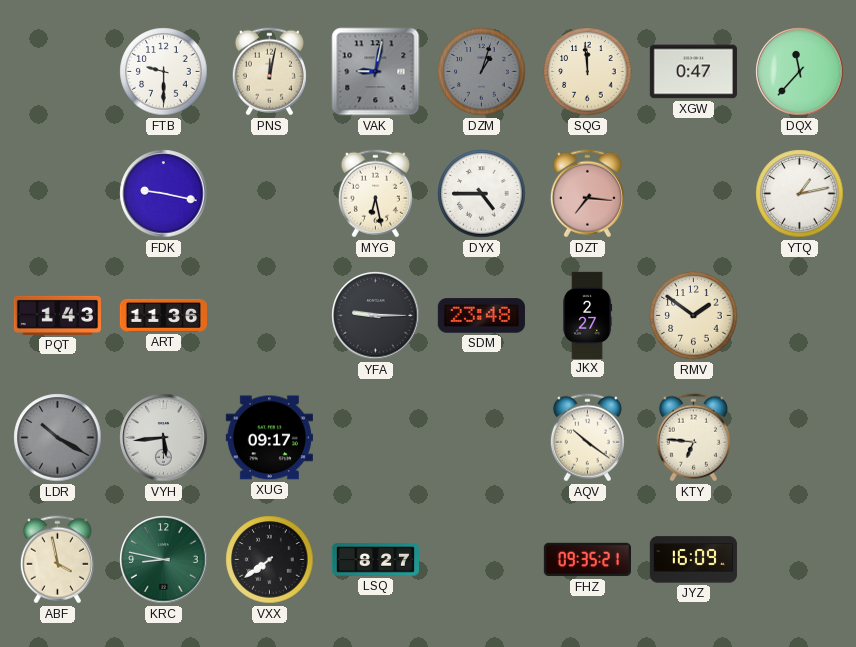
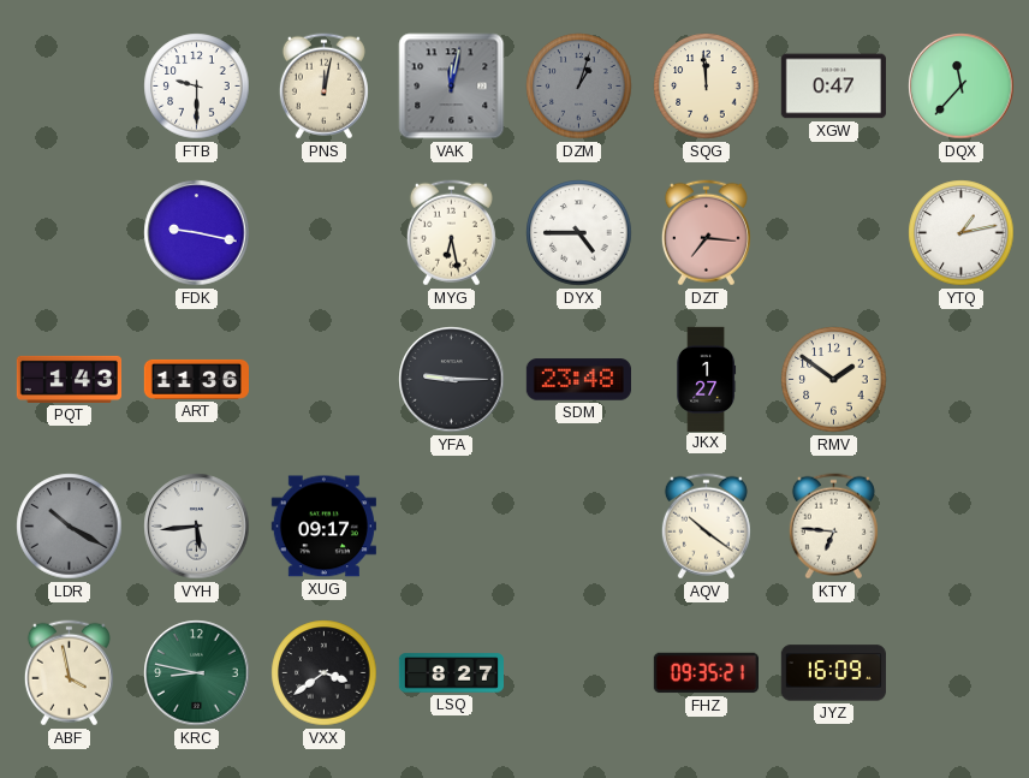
VAK: 9:02 -> 12:02
JKX: 2:27 -> 1:27
VXX: 7:39 -> 3:39
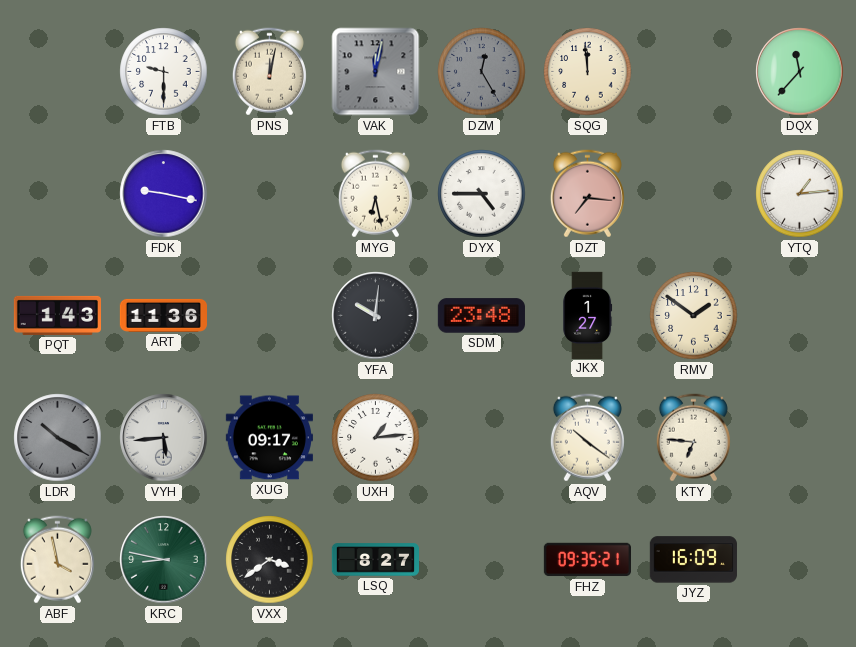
DZM: 1:03 -> 12:25
XGW: 0:47 -> none
YTQ: 1:13 -> 1:14
YFA: 9:15 -> 10:01
UXH: none -> 1:14
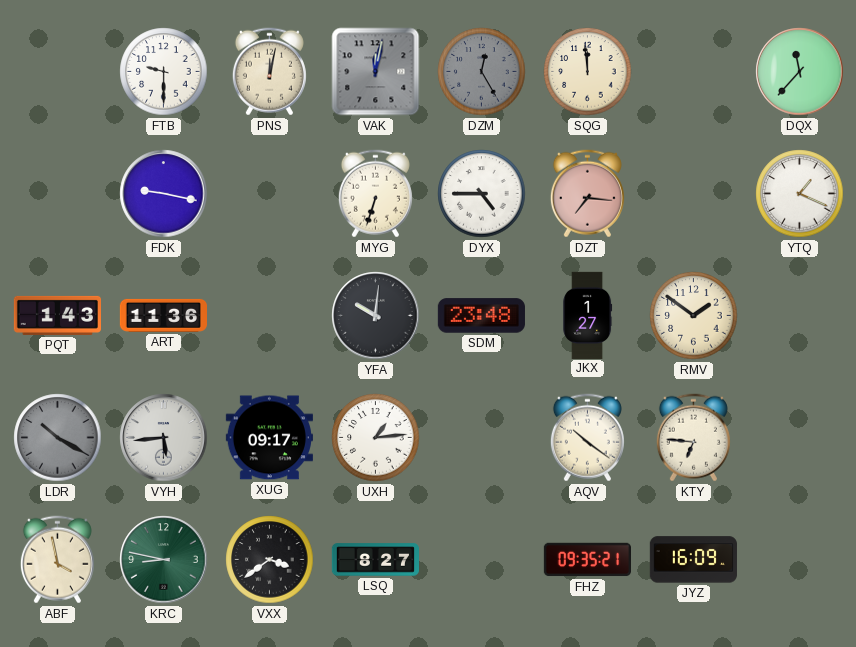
MYG: 6:28 -> 6:33
YTQ: 1:14 -> 1:19
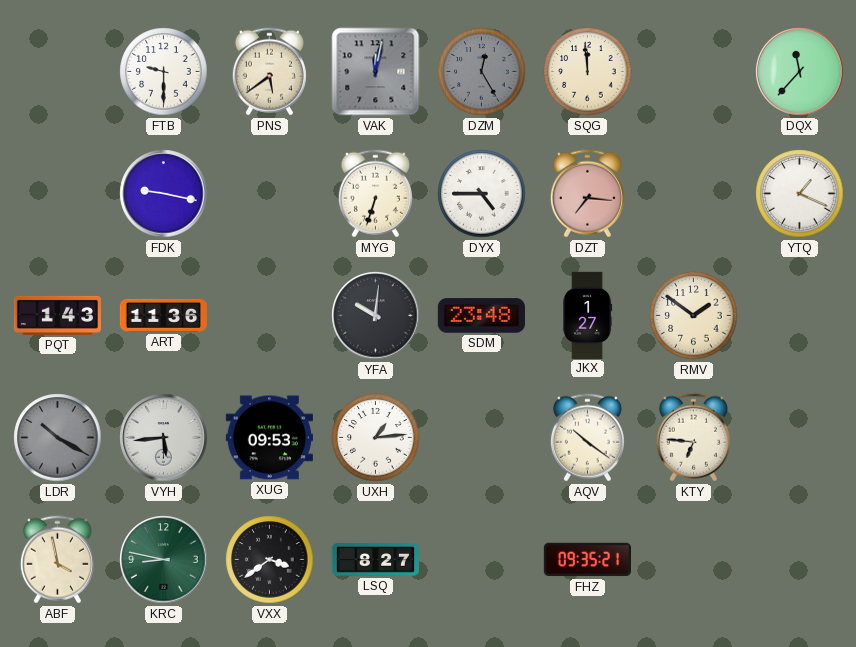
PNS: 12:02 -> 5:39
XUG: 09:17 -> 09:53
JYZ: 16:09 -> none
